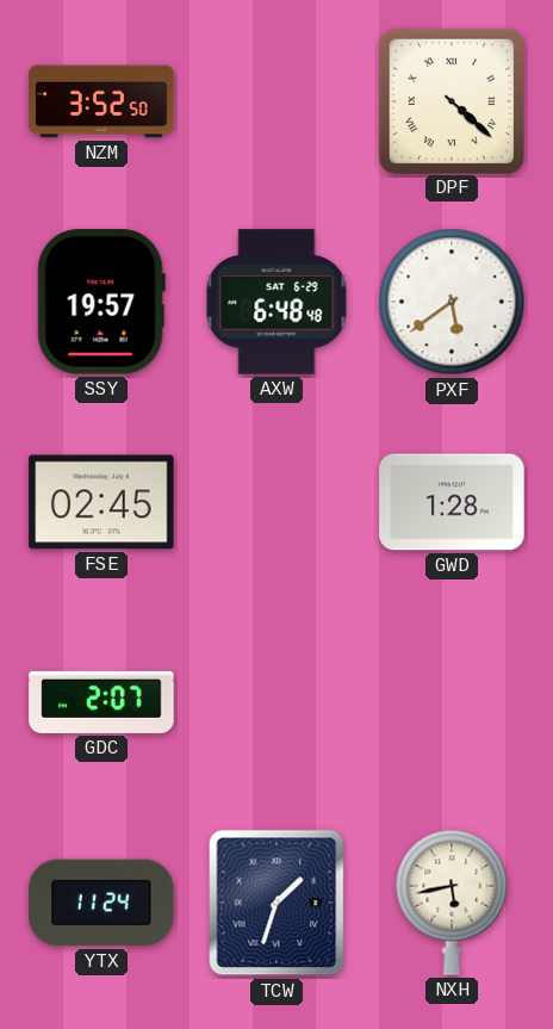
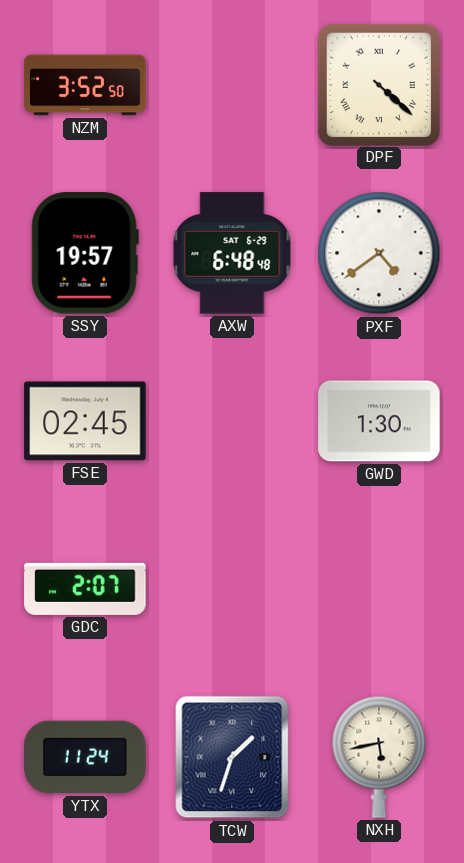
PXF: 5:39 -> 4:39
GWD: 1:28 -> 1:30
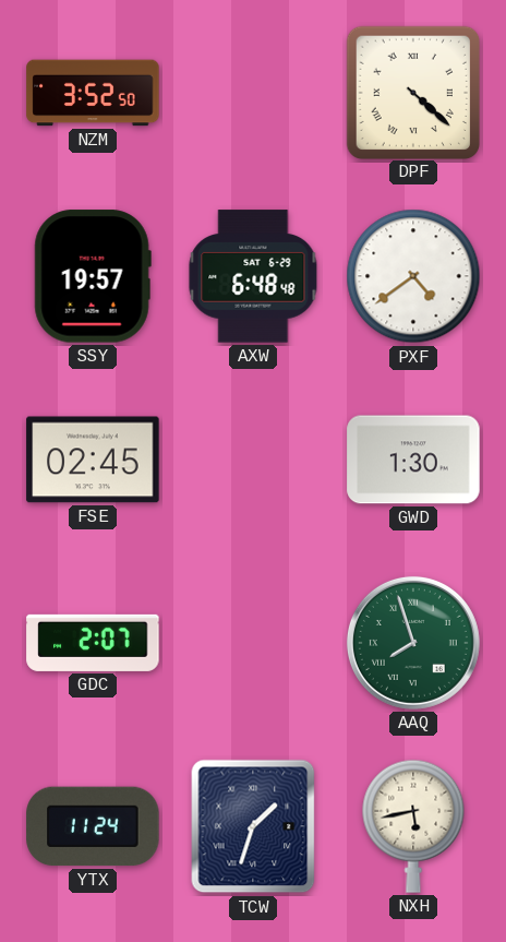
AAQ: none -> 7:57
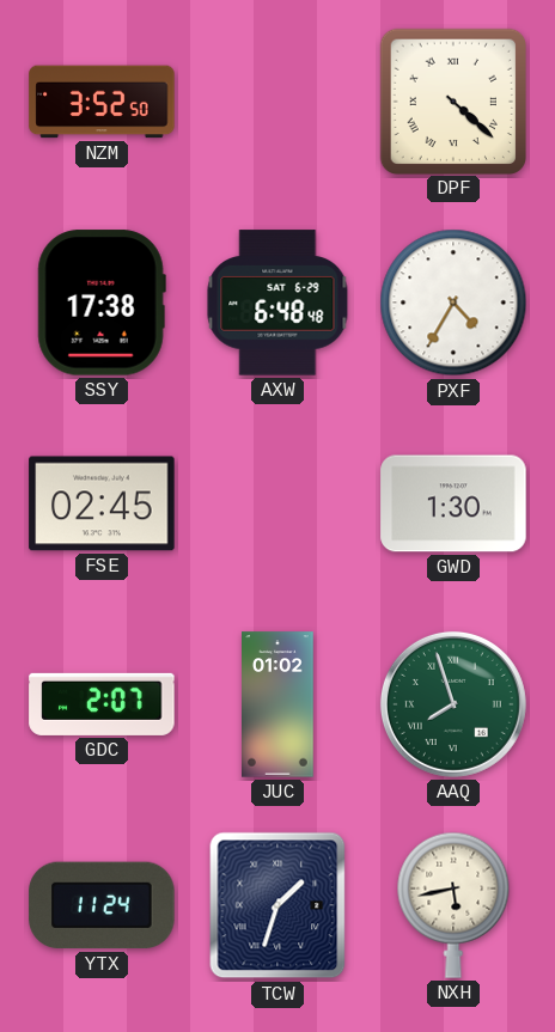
SSY: 19:57 -> 17:38
PXF: 4:39 -> 4:35
JUC: none -> 01:02
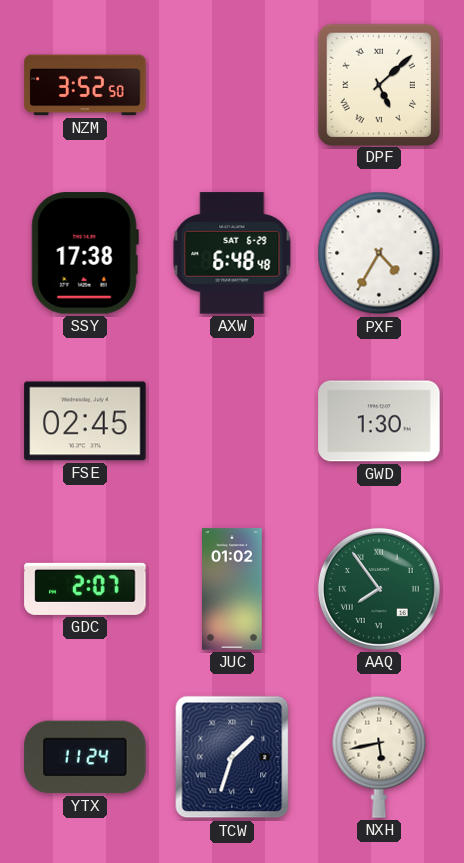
DPF: 4:22 -> 5:08
AAQ: 7:57 -> 7:54
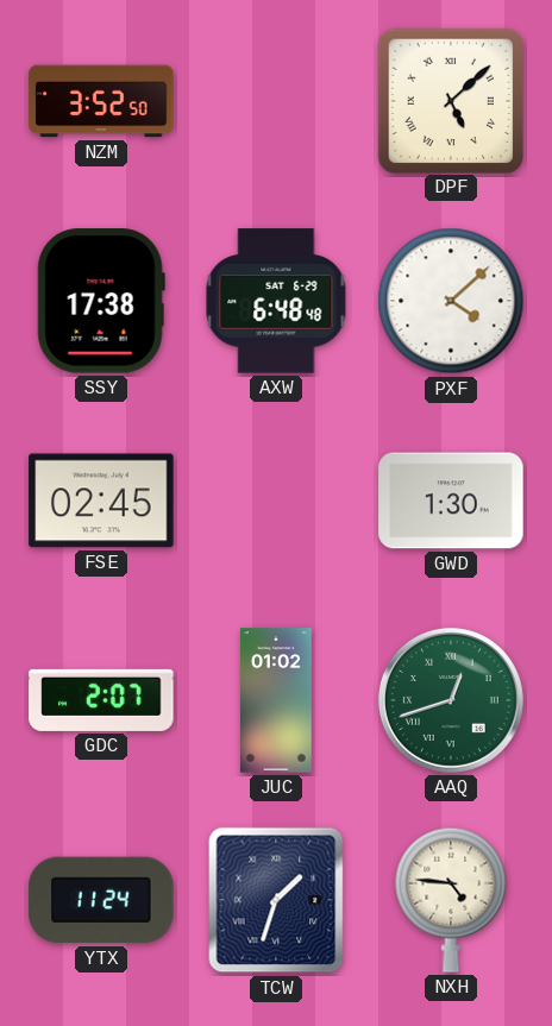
PXF: 4:35 -> 4:08
AAQ: 7:54 -> 12:42
NXH: 5:43 -> 4:46
